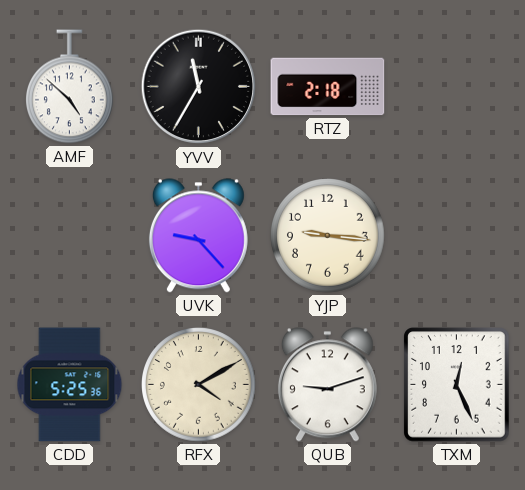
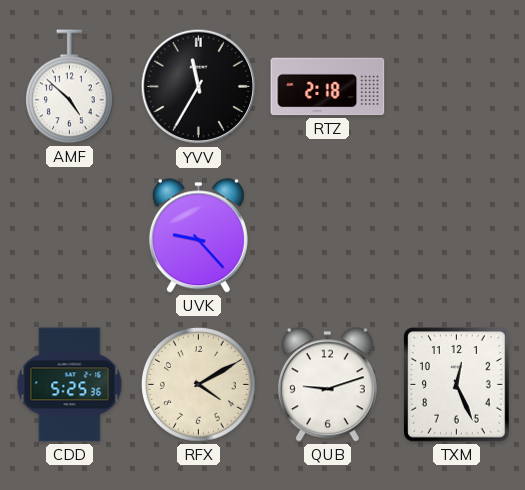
YJP: 9:16 -> none
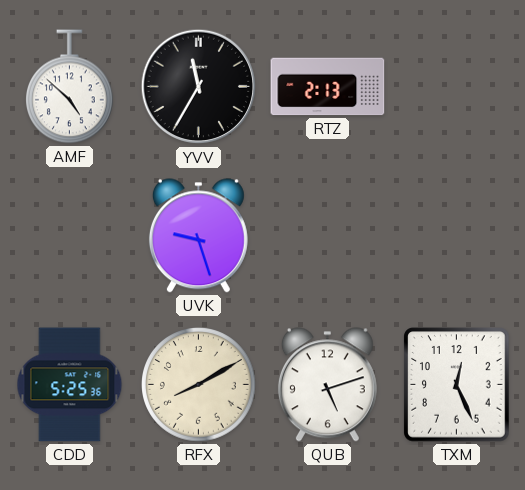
RTZ: 2:18 -> 2:13
UVK: 9:23 -> 9:27
RFX: 4:10 -> 8:10
QUB: 9:12 -> 5:12
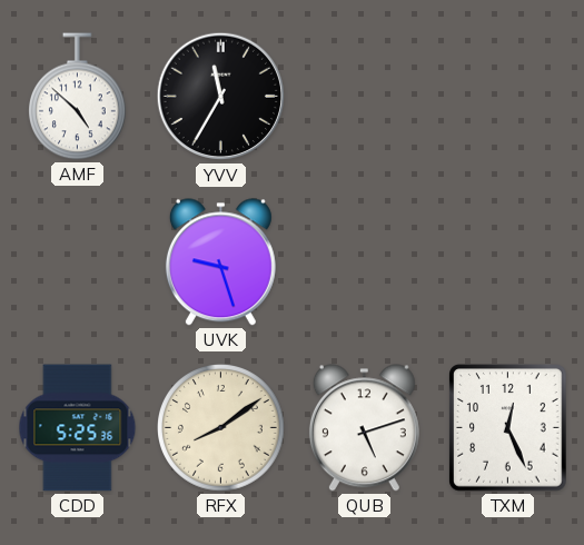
RTZ: 2:13 -> none
RFX: 8:10 -> 8:09
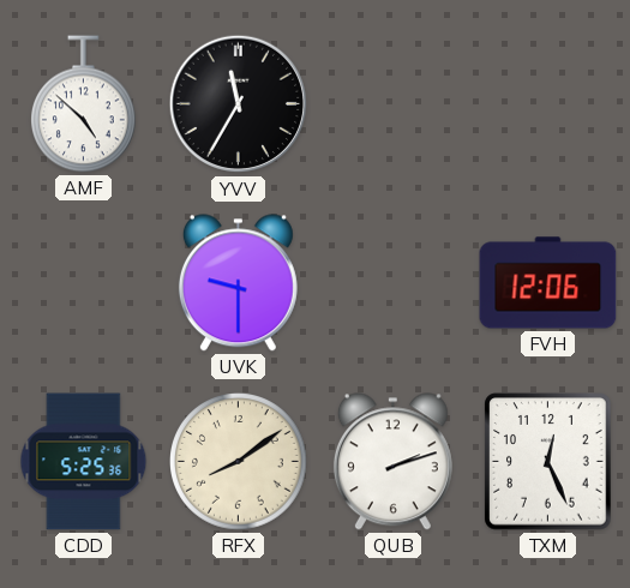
UVK: 9:27 -> 9:30
FVH: none -> 12:06
QUB: 5:12 -> 2:12
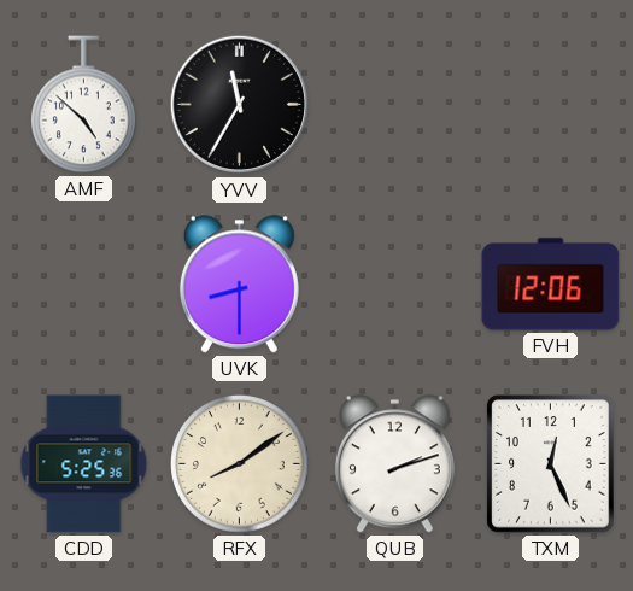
UVK: 9:30 -> 8:30
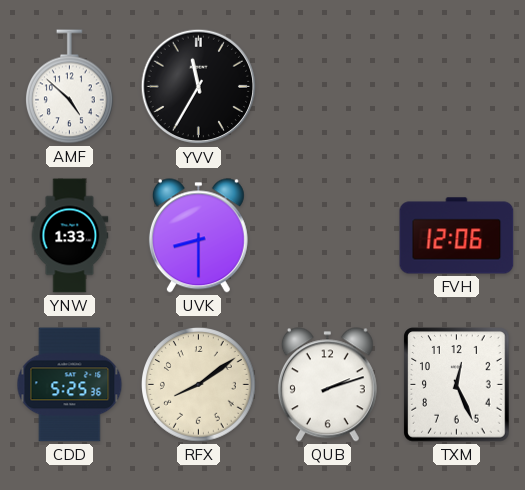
YNW: none -> 1:33
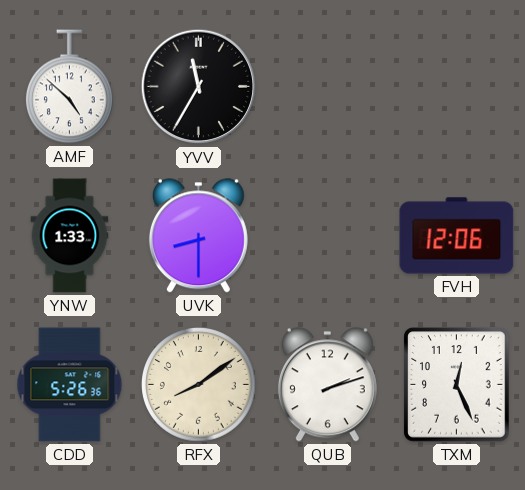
CDD: 5:25 -> 5:26
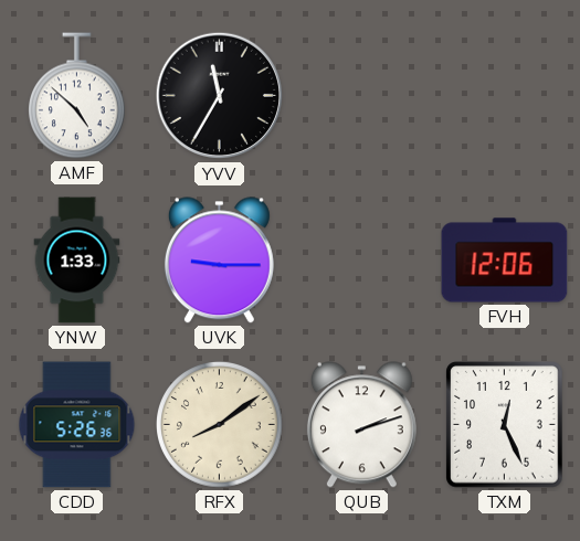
UVK: 8:30 -> 9:15
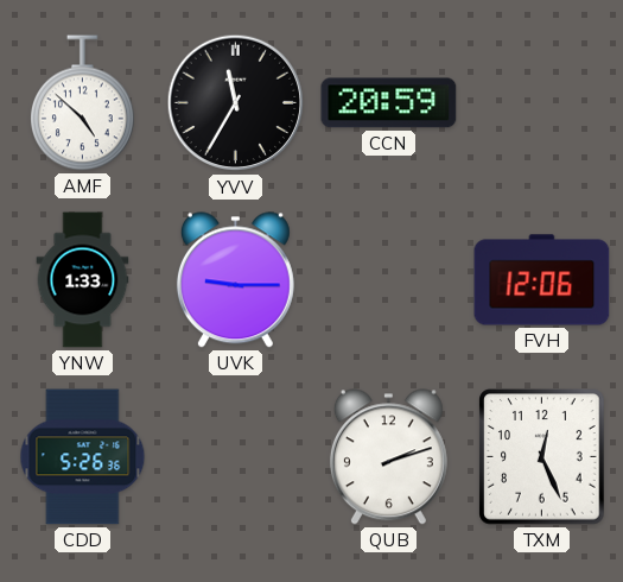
CCN: none -> 20:59
RFX: 8:09 -> none
